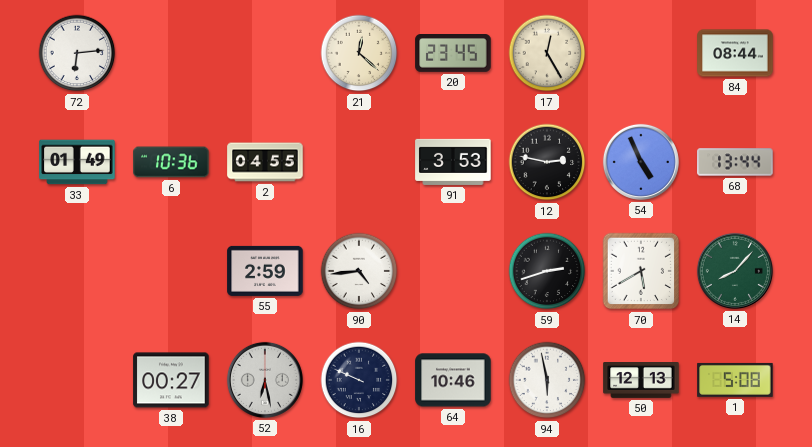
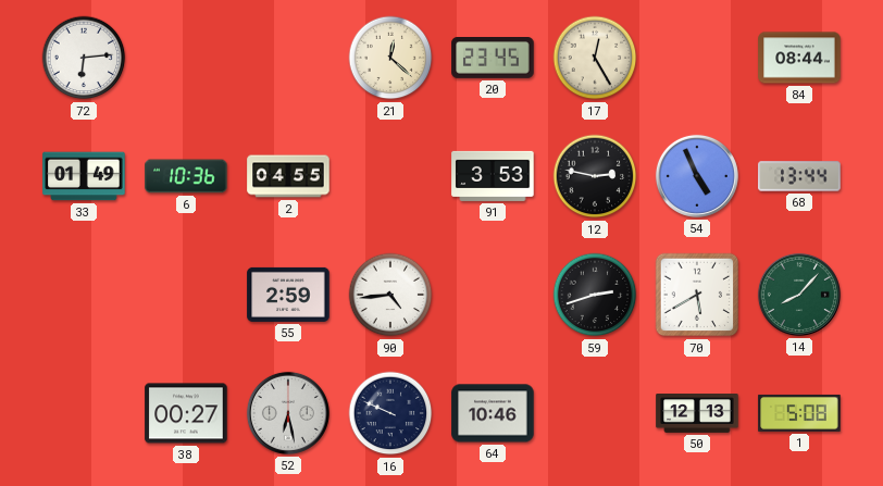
94: 5:58 -> none
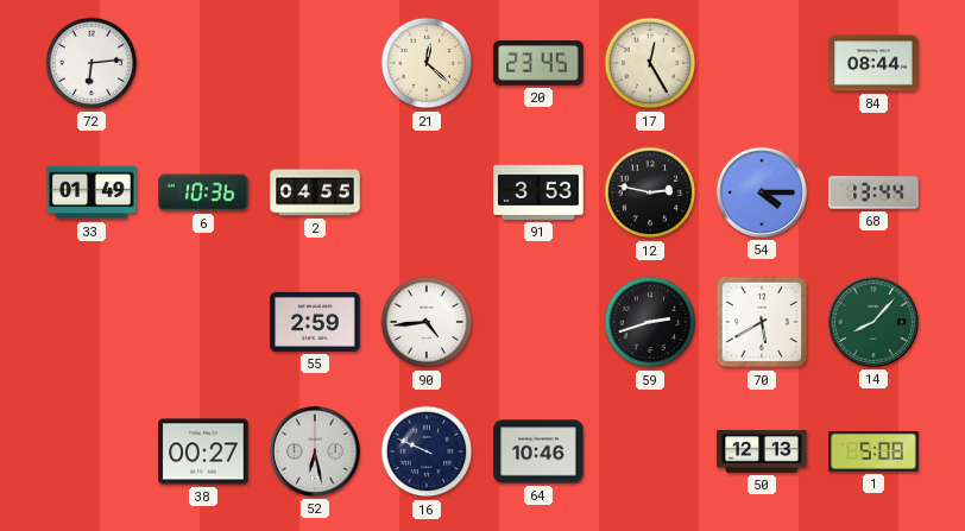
54: 4:56 -> 4:15
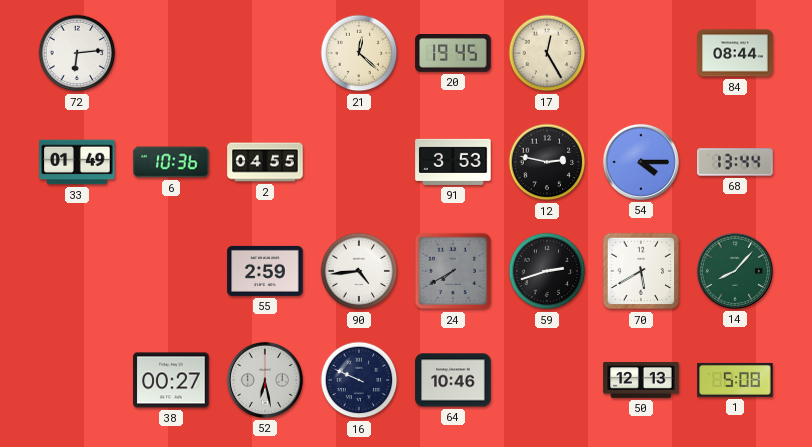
20: 23:45 -> 19:45
24: none -> 7:40
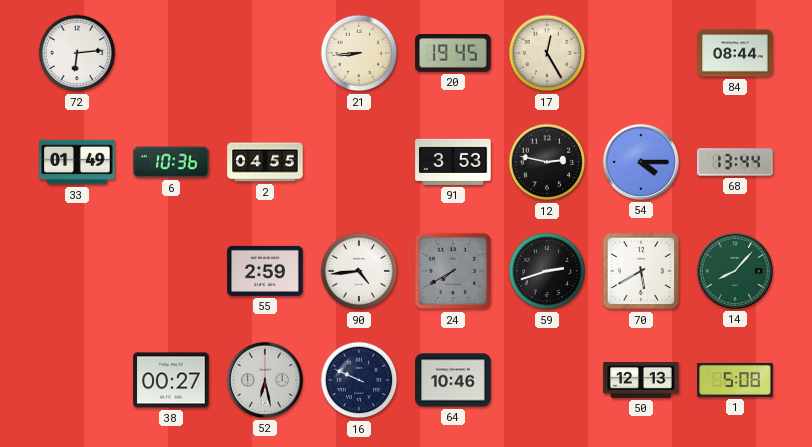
21: 12:22 -> 8:44
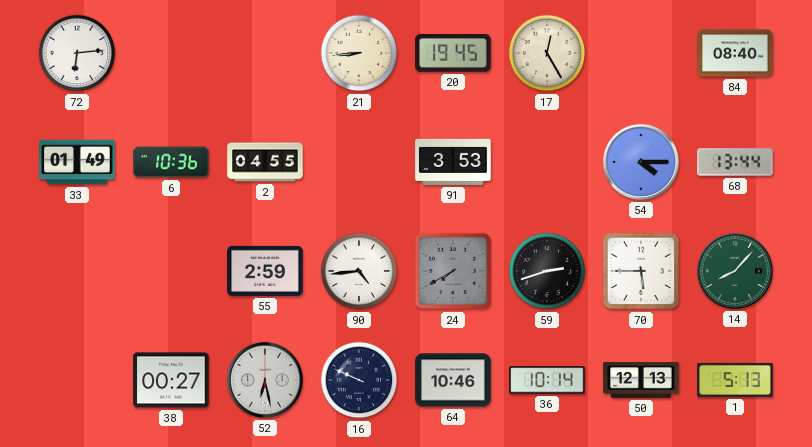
84: 08:44 -> 08:40
12: 2:47 -> none
70: 5:40 -> 5:45
36: none -> 10:14
1: 5:08 -> 5:13
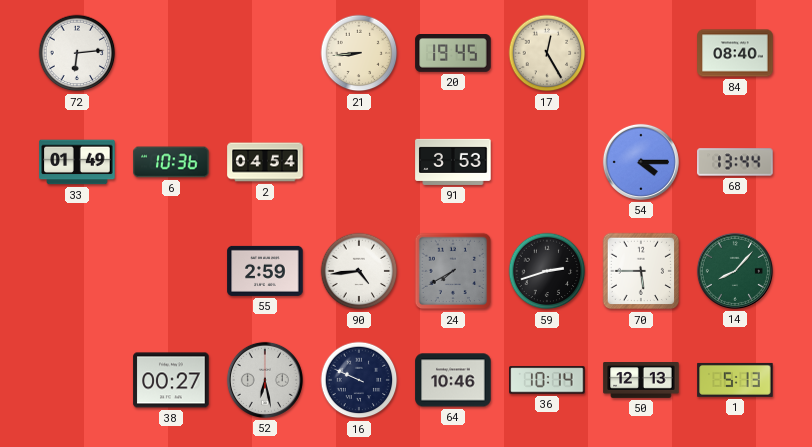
2: 04:55 -> 04:54
